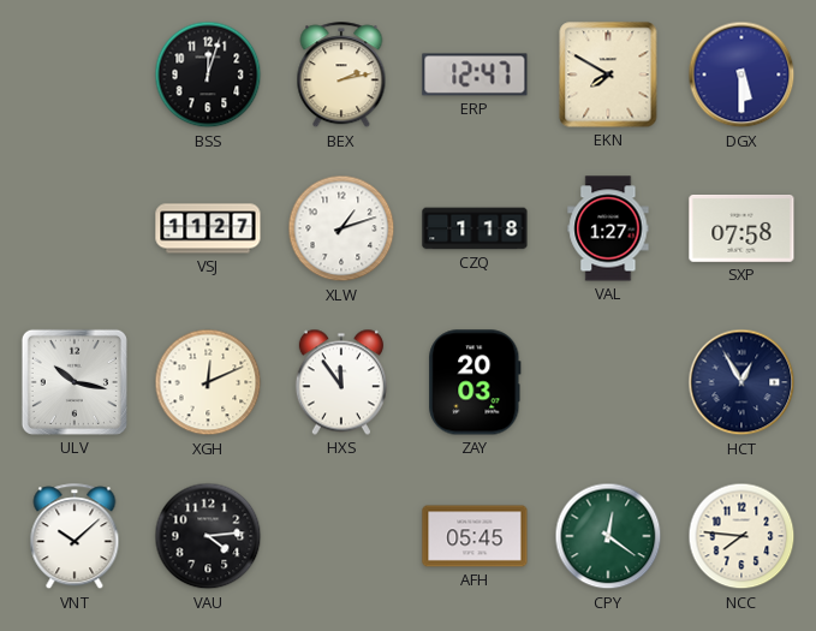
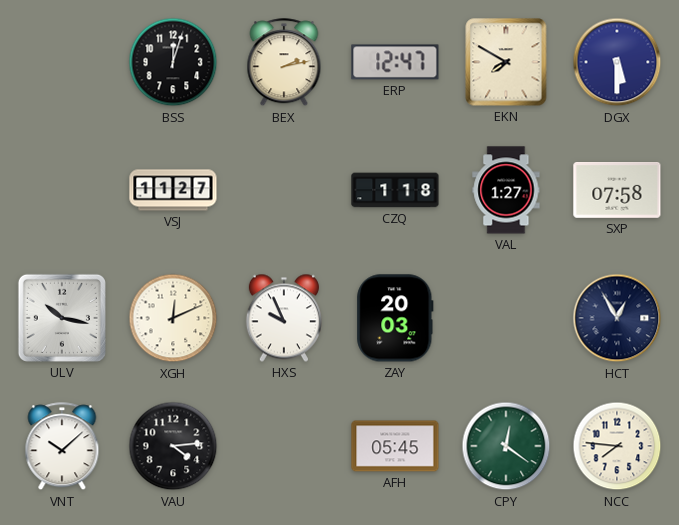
XLW: 1:12 -> none
HXS: 11:54 -> 9:56
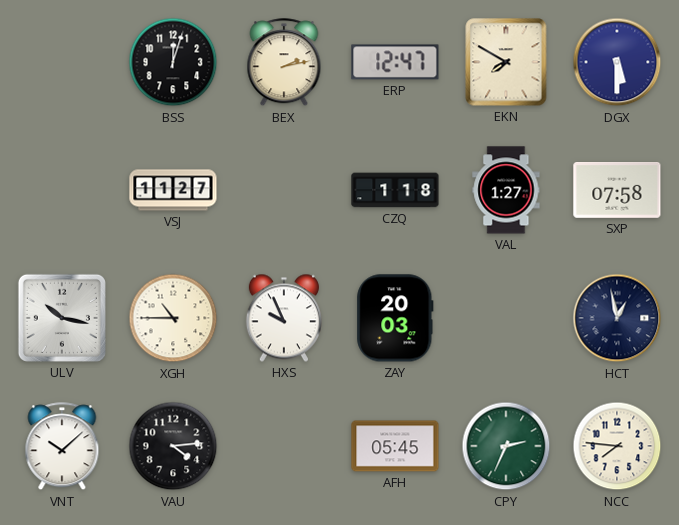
XGH: 12:11 -> 10:45
HCT: 12:55 -> 12:58
CPY: 12:21 -> 2:34
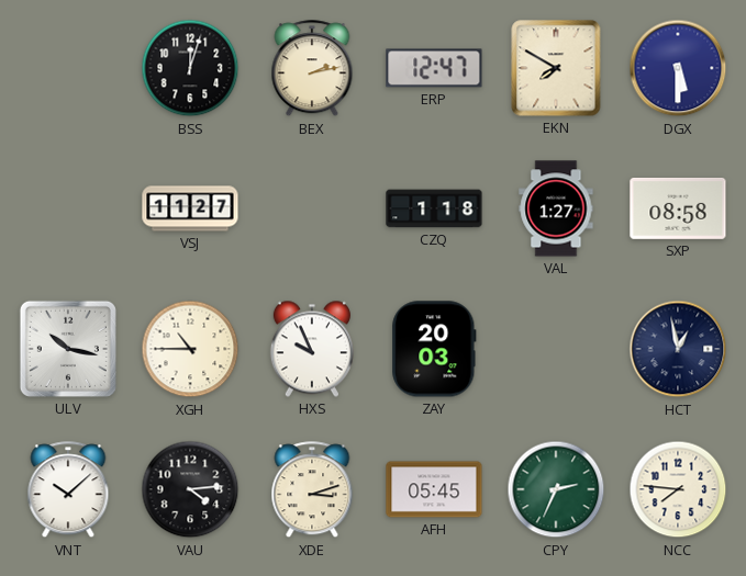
SXP: 07:58 -> 08:58
XDE: none -> 3:12
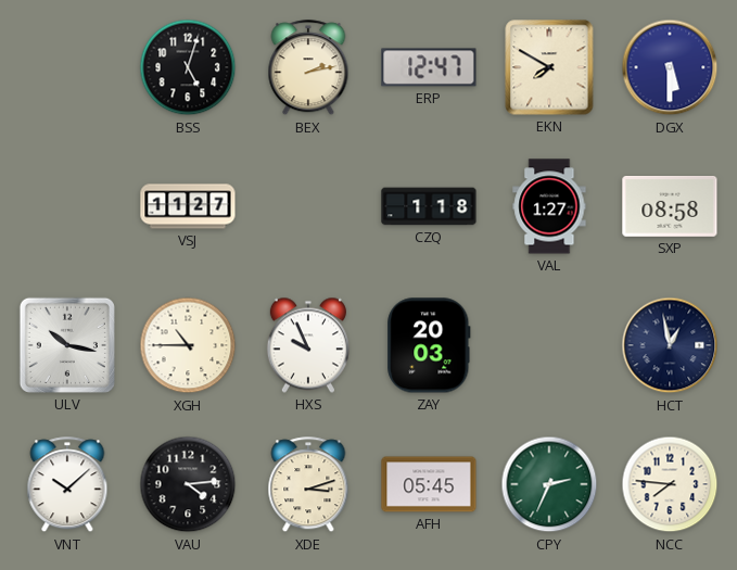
BSS: 12:03 -> 5:03
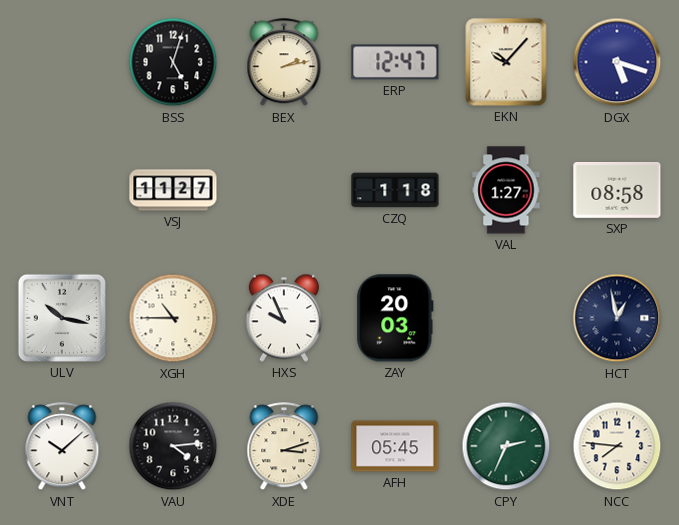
EKN: 7:50 -> 10:07
DGX: 5:30 -> 5:18
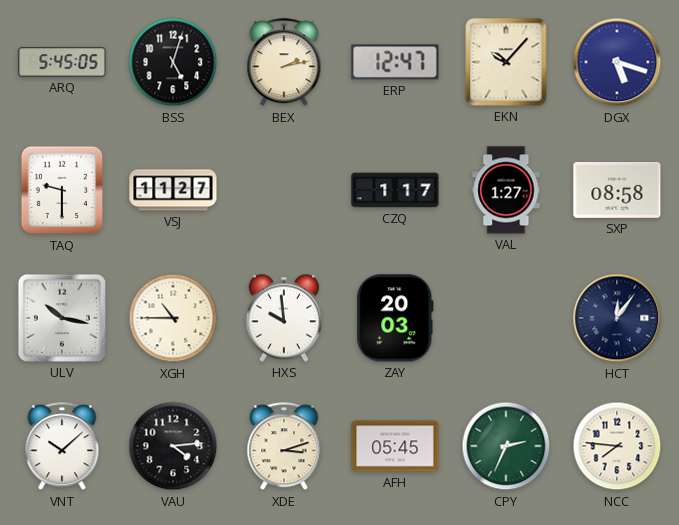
ARQ: none -> 5:45
TAQ: none -> 9:30
CZQ: 1:18 -> 1:17
HXS: 9:56 -> 9:59
HCT: 12:58 -> 12:06
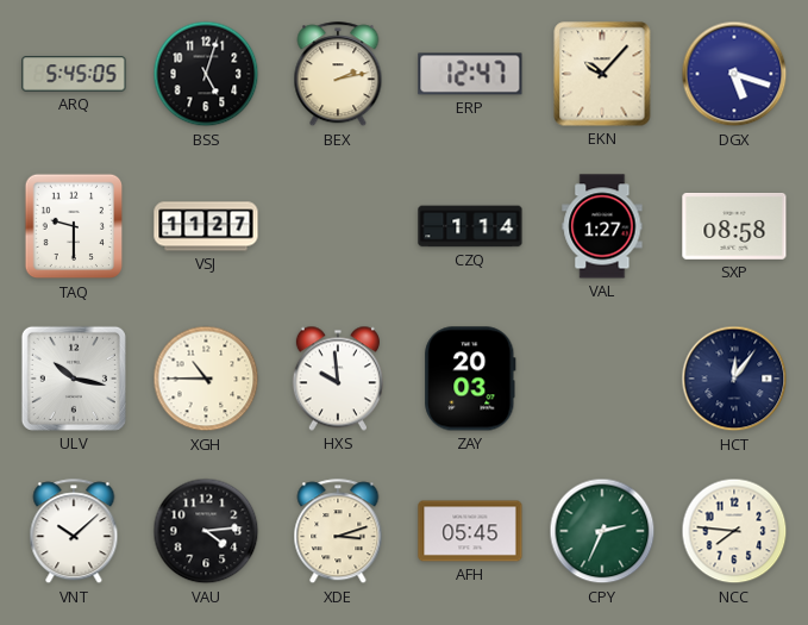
CZQ: 1:17 -> 1:14
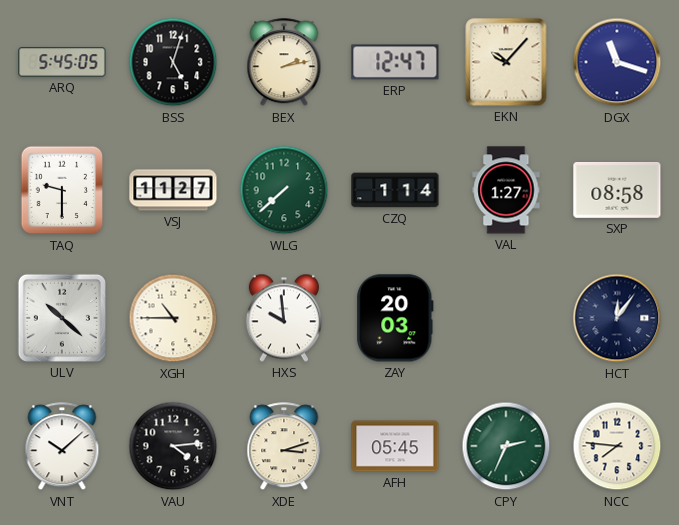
DGX: 5:18 -> 11:18
WLG: none -> 7:38
ULV: 10:17 -> 10:22
